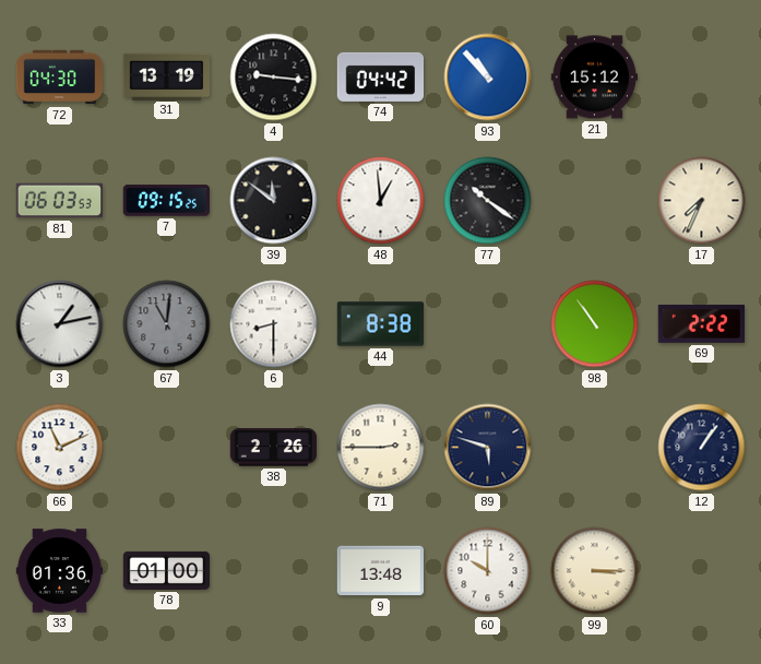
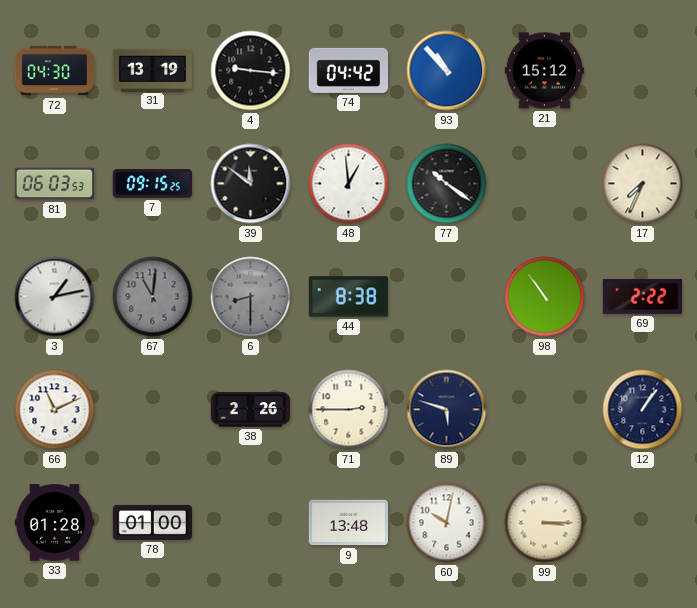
6 dial: white -> grey
33: 01:36 -> 01:28
60: 10:00 -> 10:02
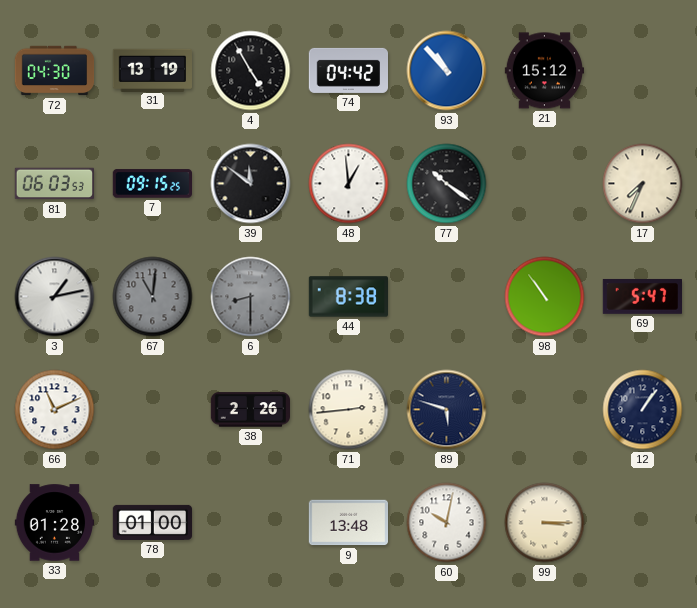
4: 9:16 -> 4:55
69: 2:22 -> 5:47
71: 2:45 -> 2:44
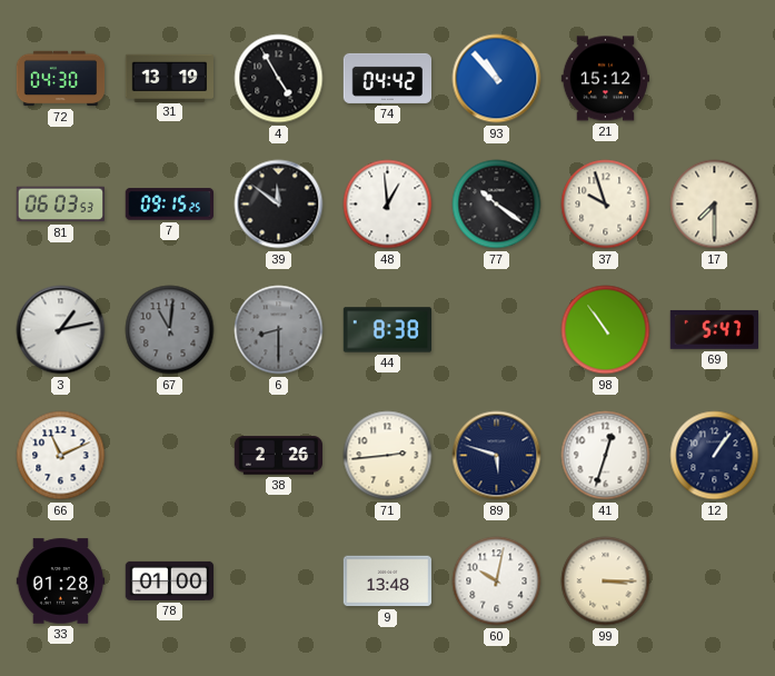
37: none -> 9:57
17: 7:34 -> 7:30
41: none -> 12:33
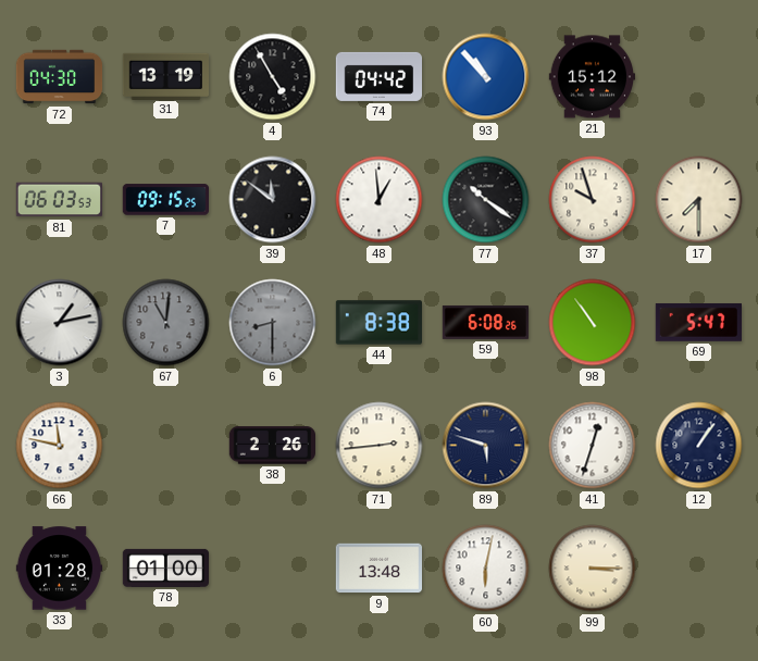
59: none -> 6:08
66: 11:11 -> 11:47
60: 10:02 -> 6:02
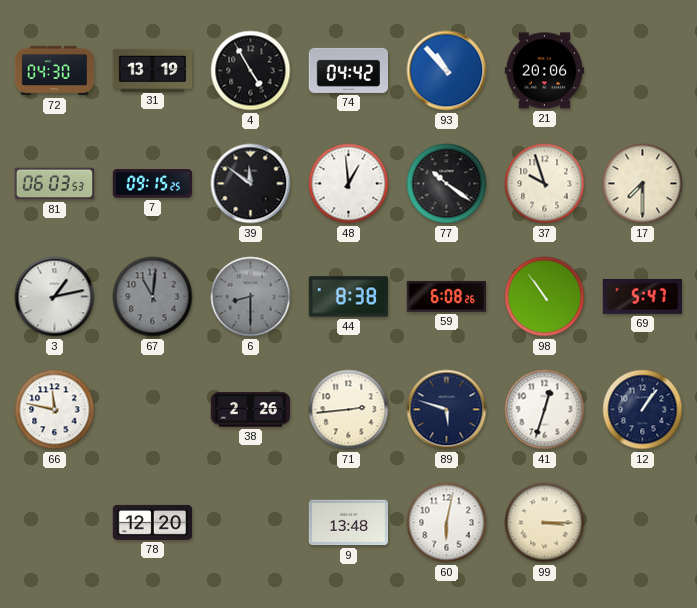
21: 15:12 -> 20:06
33: 01:28 -> none
78: 01:00 -> 12:20
